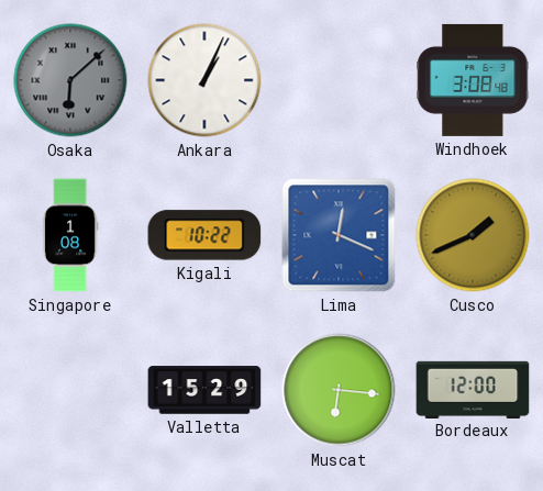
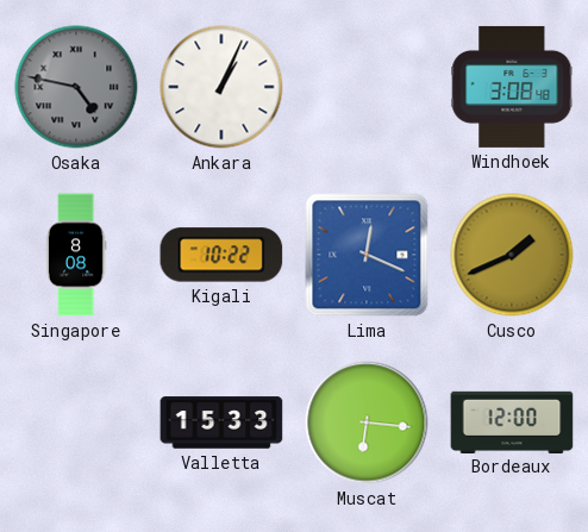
Osaka: 6:08 -> 4:47
Singapore: 1:08 -> 8:08
Valletta: 15:29 -> 15:33
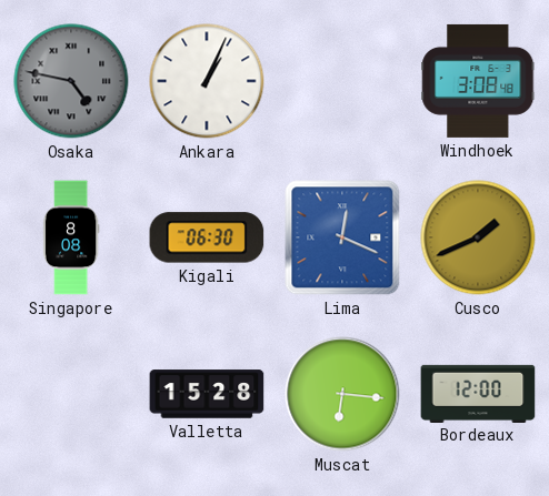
Kigali: 10:22 -> 06:30
Valletta: 15:33 -> 15:28
